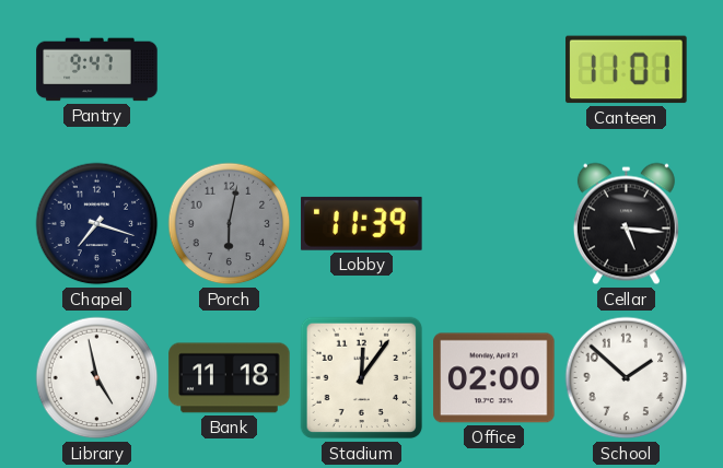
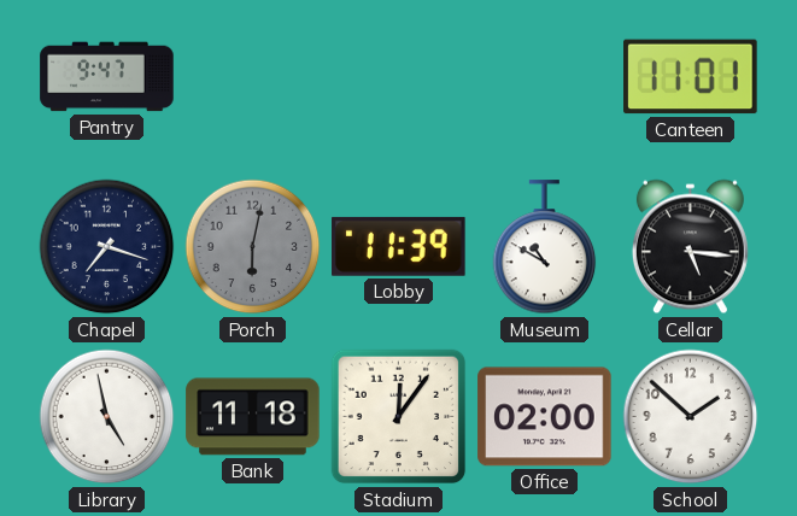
Museum: none -> 10:50
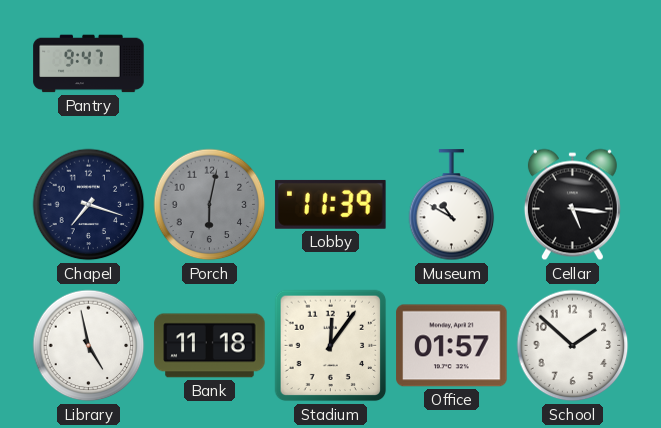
Canteen: 11:01 -> none
Office: 02:00 -> 01:57
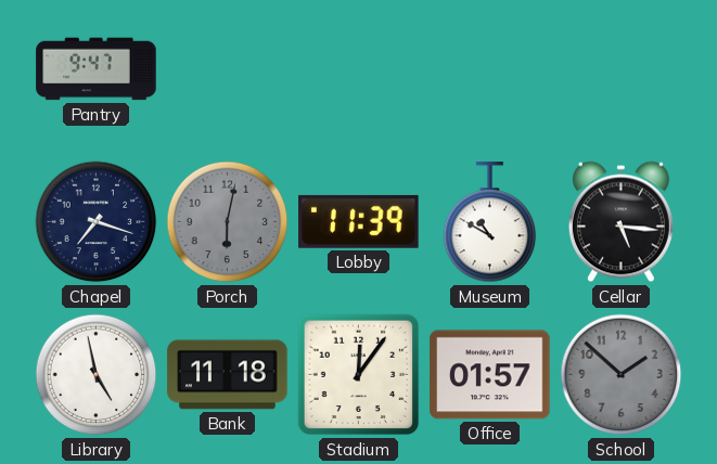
School dial: white -> grey
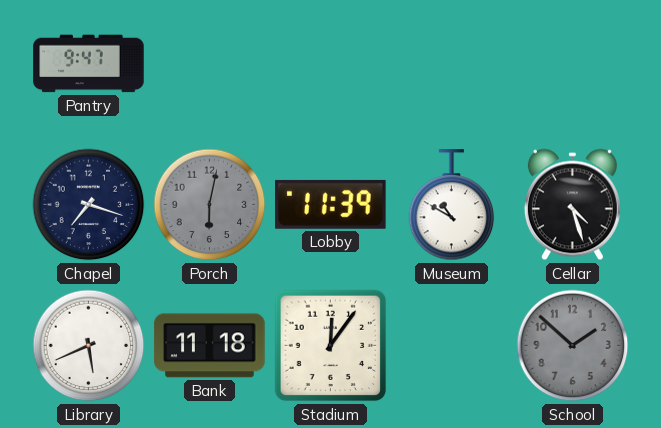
Cellar: 5:16 -> 4:27
Library: 4:58 -> 5:41
Office: 01:57 -> none
